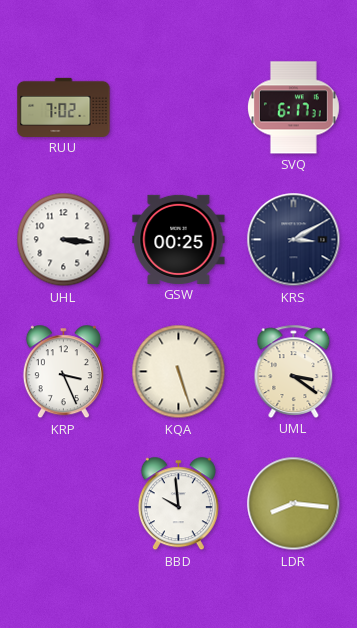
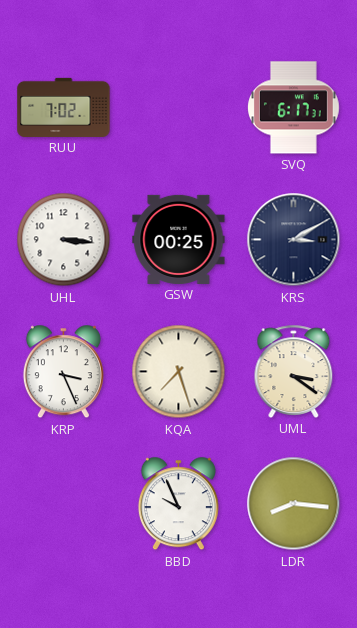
KQA: 5:27 -> 7:27
BBD: 9:59 -> 9:56
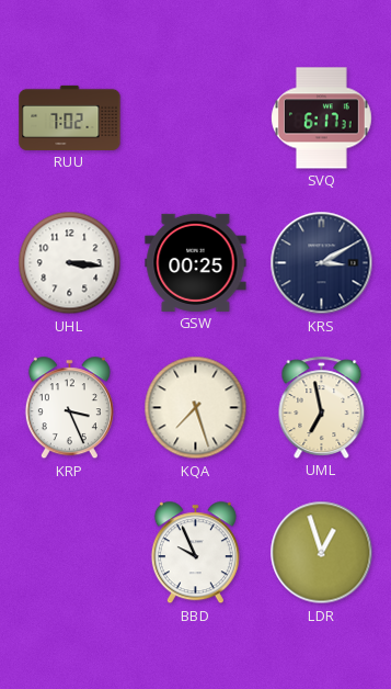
UML: 3:21 -> 6:58
LDR: 8:16 -> 12:57
